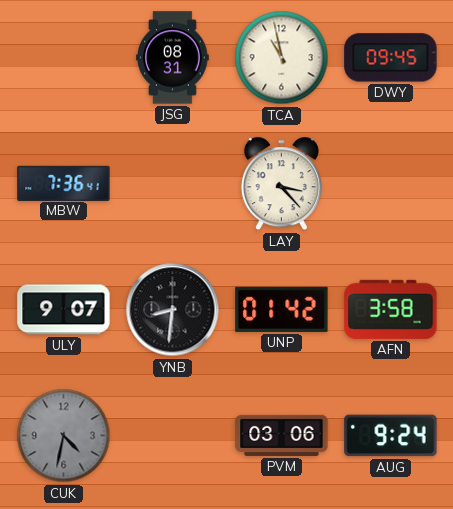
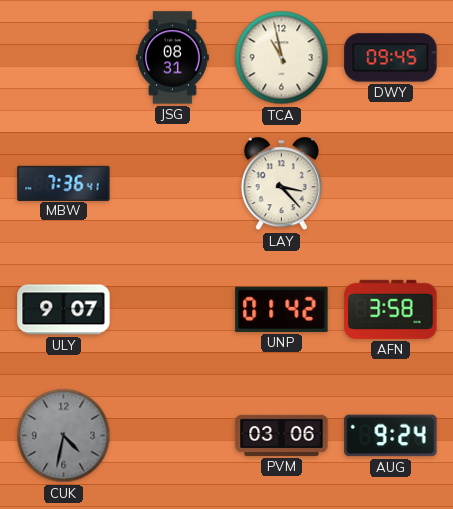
YNB: 8:31 -> none
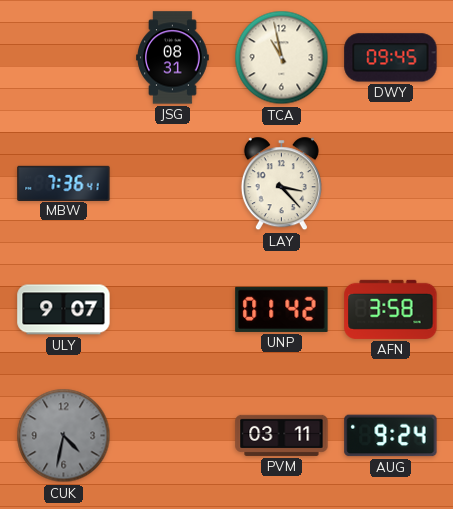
PVM: 03:06 -> 03:11
